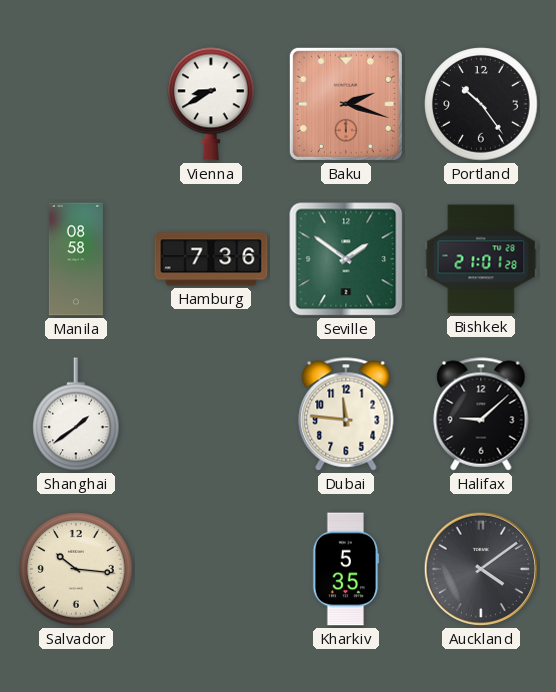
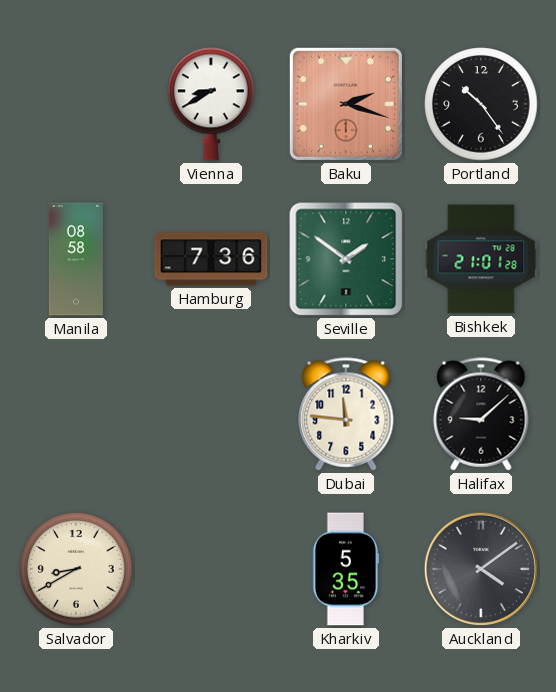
Shanghai: 1:39 -> none
Salvador: 10:16 -> 8:40
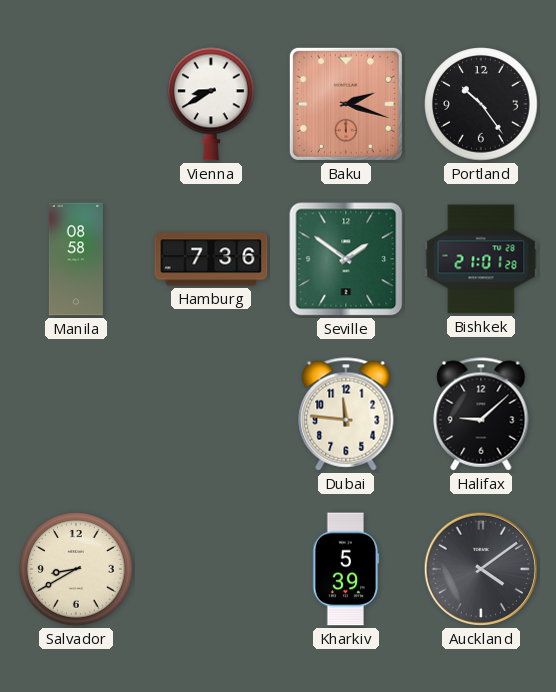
Kharkiv: 5:35 -> 5:39
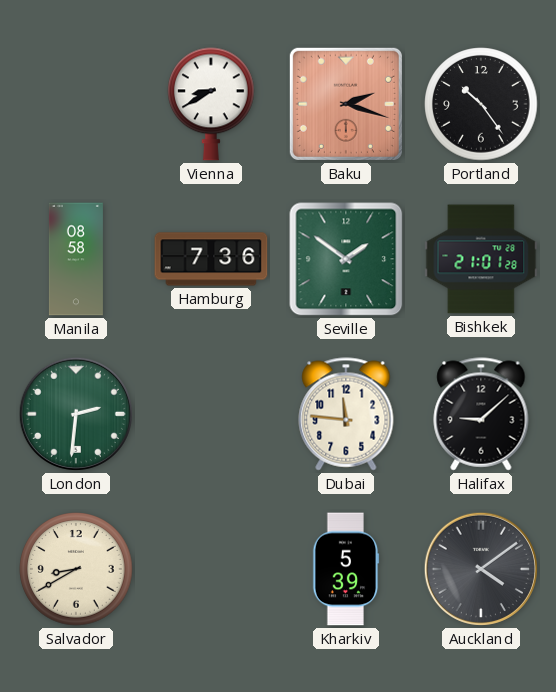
London: none -> 2:31
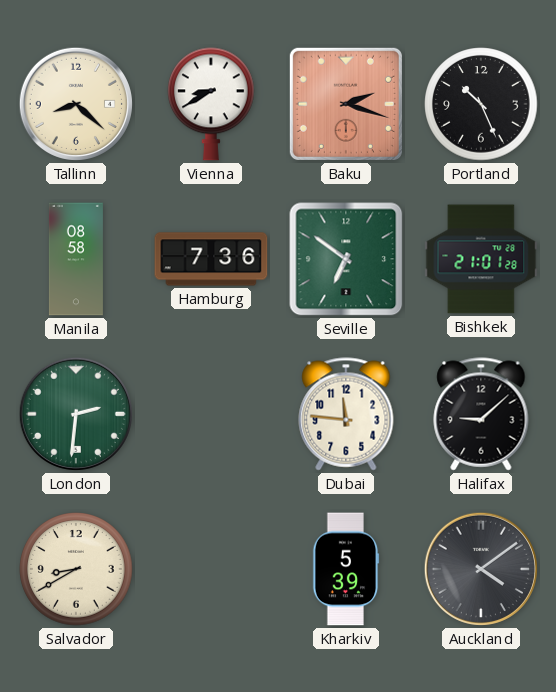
Tallinn: none -> 8:22
Portland: 10:24 -> 10:26
Seville: 1:51 -> 6:51
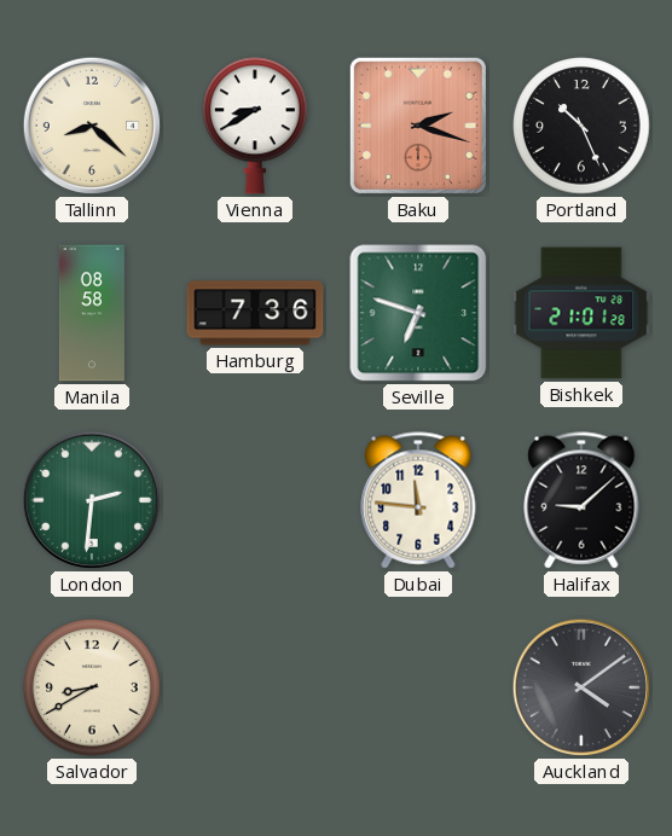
Seville: 6:51 -> 6:48
Kharkiv: 5:39 -> none
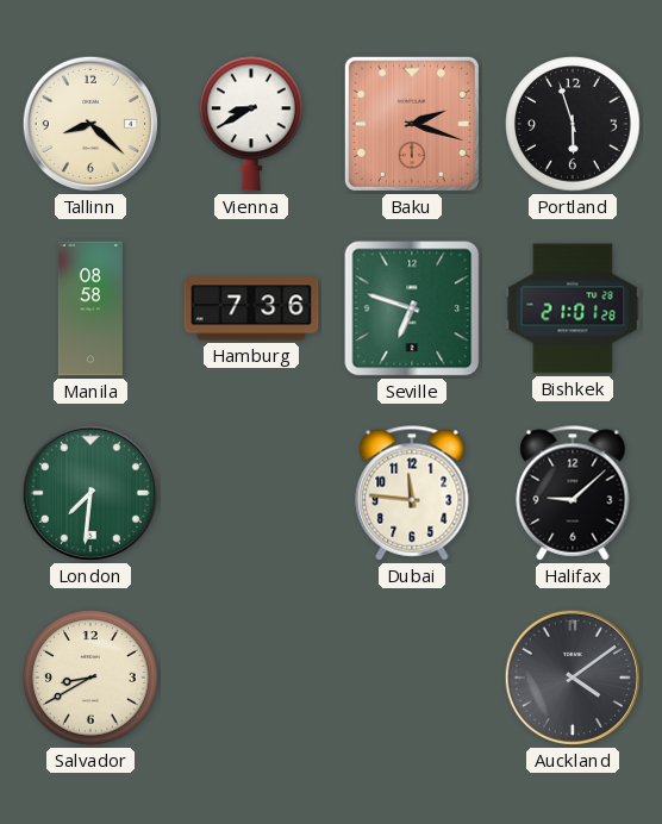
Portland: 10:26 -> 5:57
London: 2:31 -> 7:31
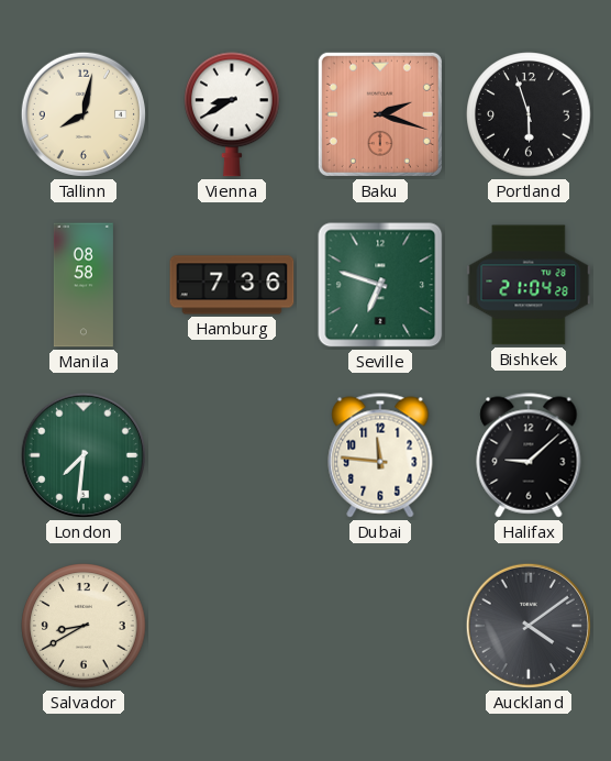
Tallinn: 8:22 -> 8:02
Bishkek: 21:01 -> 21:04
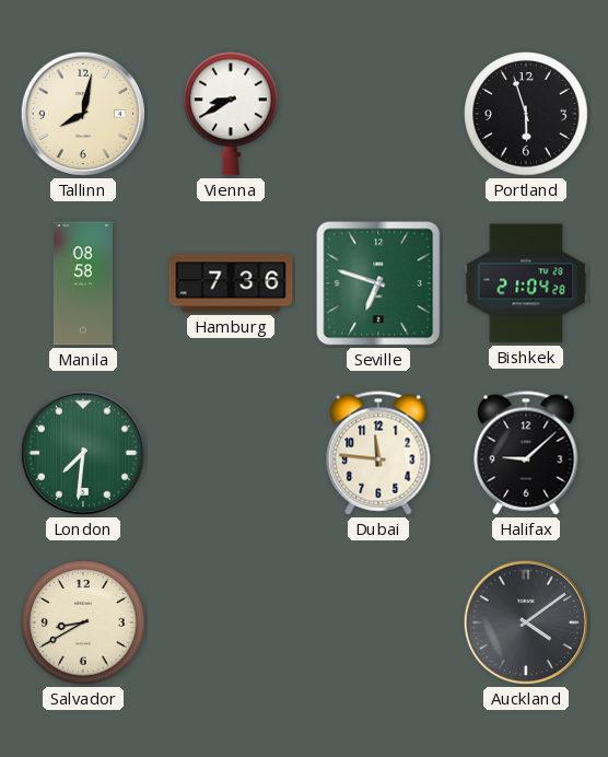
Baku: 2:18 -> none
